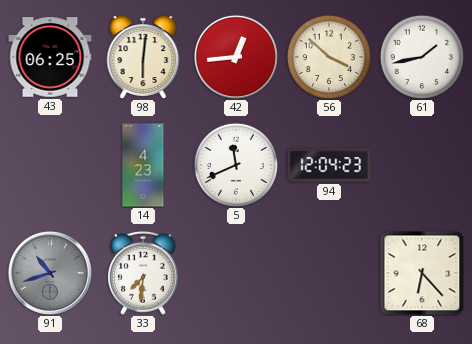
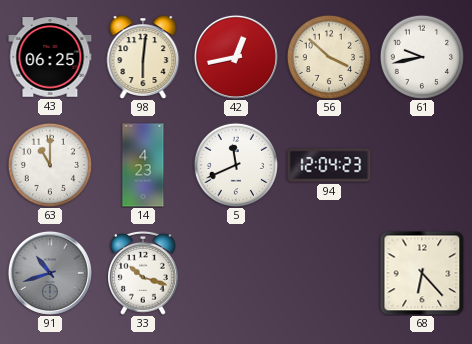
42: 12:44 -> 12:43
61: 1:43 -> 9:43
63: none -> 11:00
33: 7:31 -> 10:18
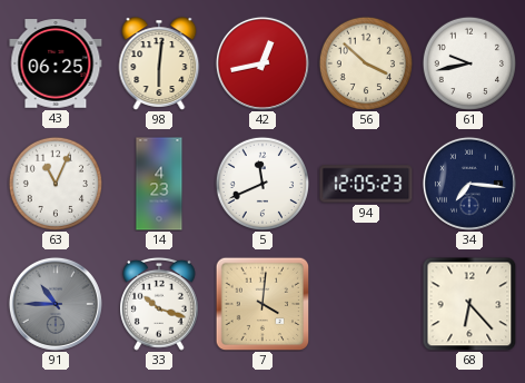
63: 11:00 -> 11:04
94: 12:04 -> 12:05
34: none -> 7:16
91: 10:42 -> 10:45
7: none -> 4:01
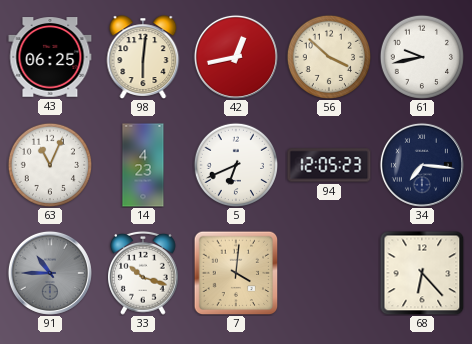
5: 11:41 -> 6:41
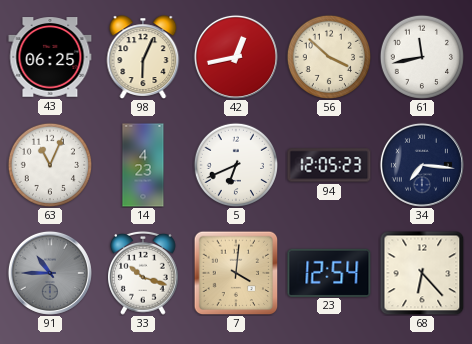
98: 6:01 -> 6:04
61: 9:43 -> 11:43
23: none -> 12:54
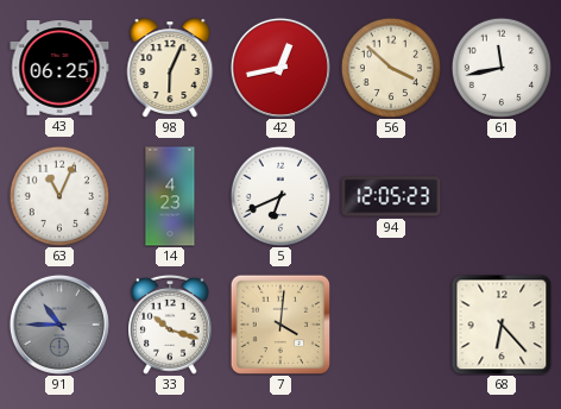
34: 7:16 -> none
23: 12:54 -> none
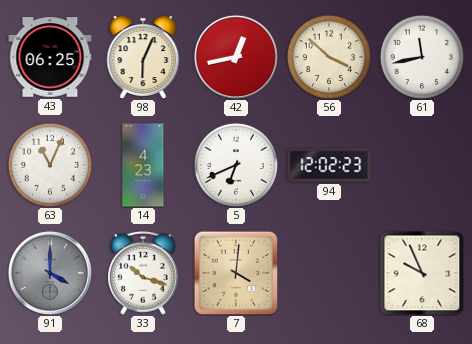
94: 12:05 -> 12:02
91: 10:45 -> 4:00
68: 6:23 -> 9:56
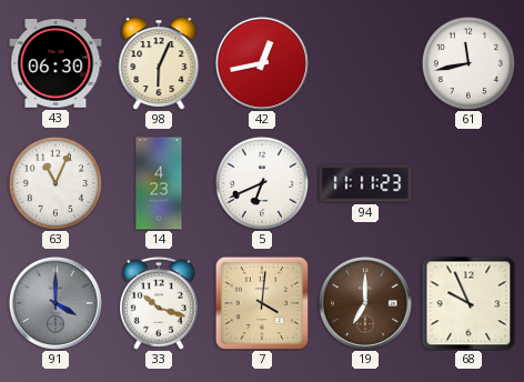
43: 06:25 -> 06:30
56: 3:52 -> none
94: 12:02 -> 11:11
19: none -> 7:00
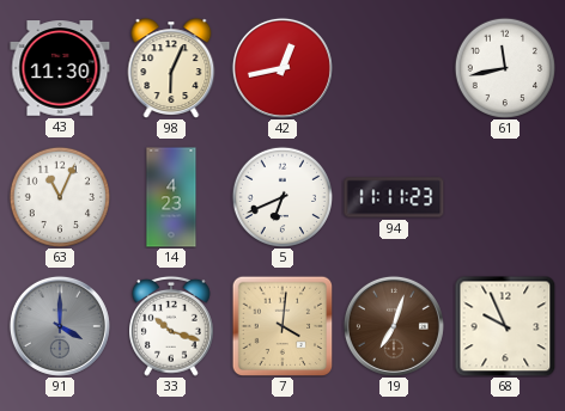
43: 06:30 -> 11:30
19: 7:00 -> 7:03
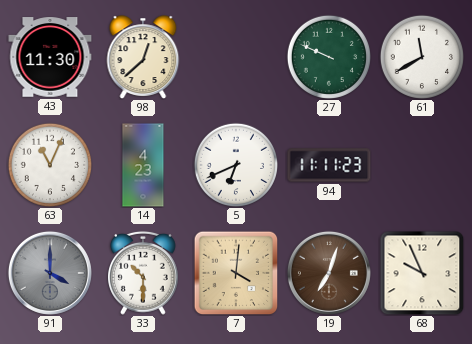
98: 6:04 -> 12:38
42: 12:43 -> none
27: none -> 9:49
61: 11:43 -> 11:40
33: 10:18 -> 10:30
